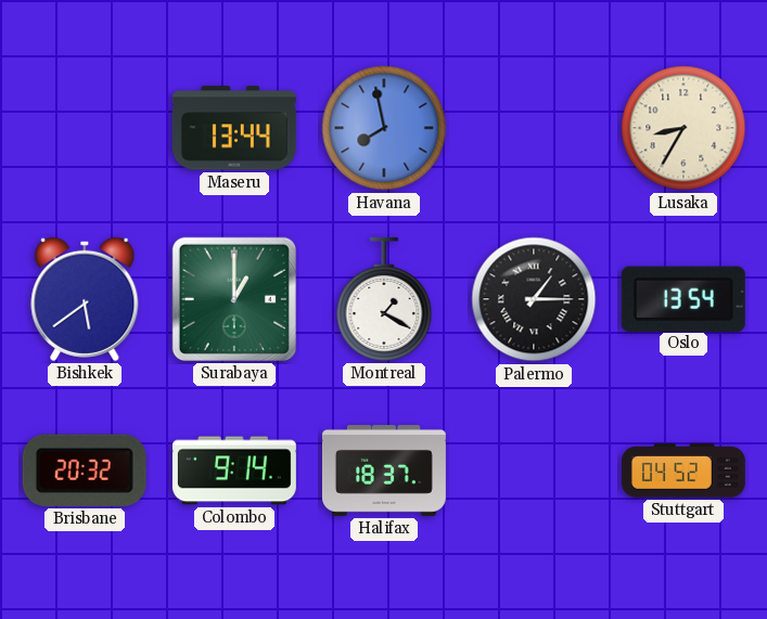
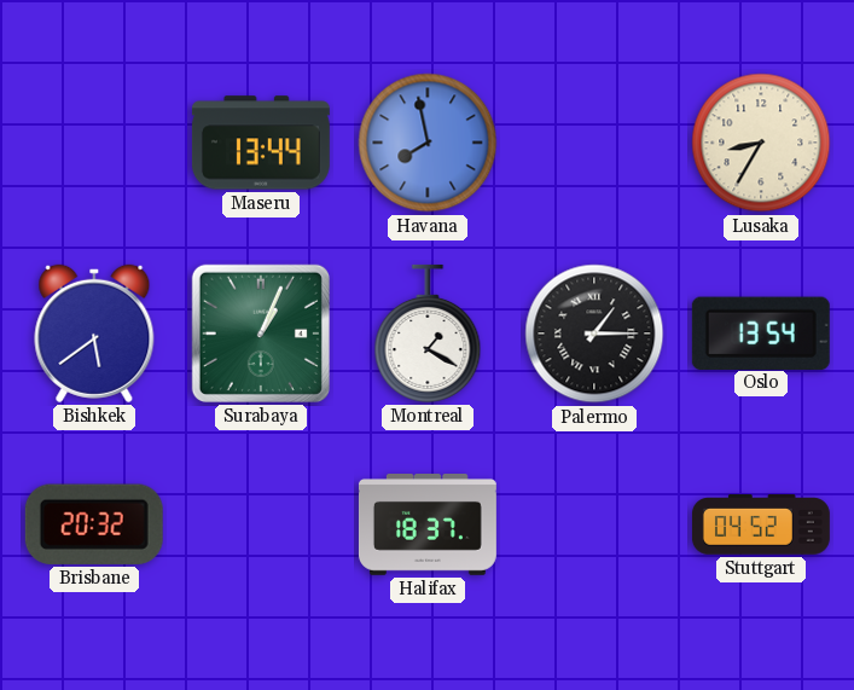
Surabaya: 1:00 -> 1:04
Colombo: 9:14 -> none
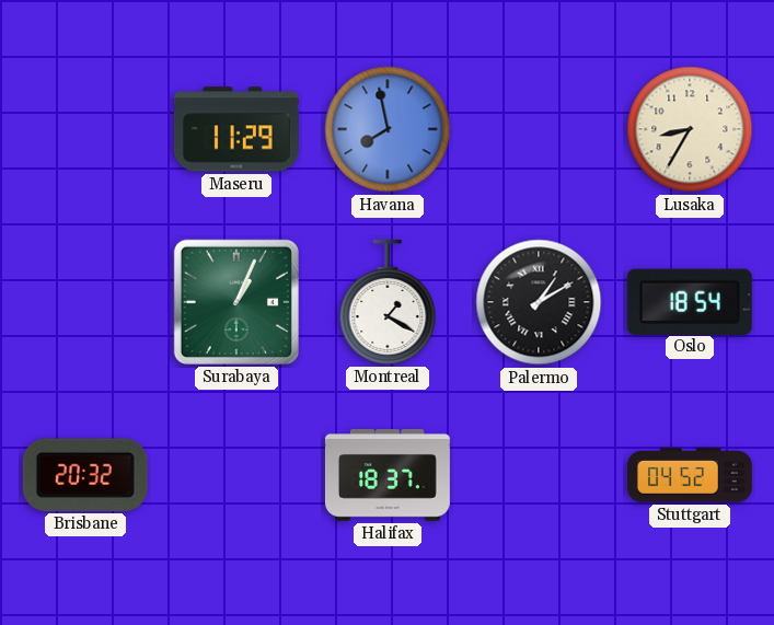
Maseru: 13:44 -> 11:29
Bishkek: 5:39 -> none
Palermo: 1:15 -> 1:10
Oslo: 13:54 -> 18:54
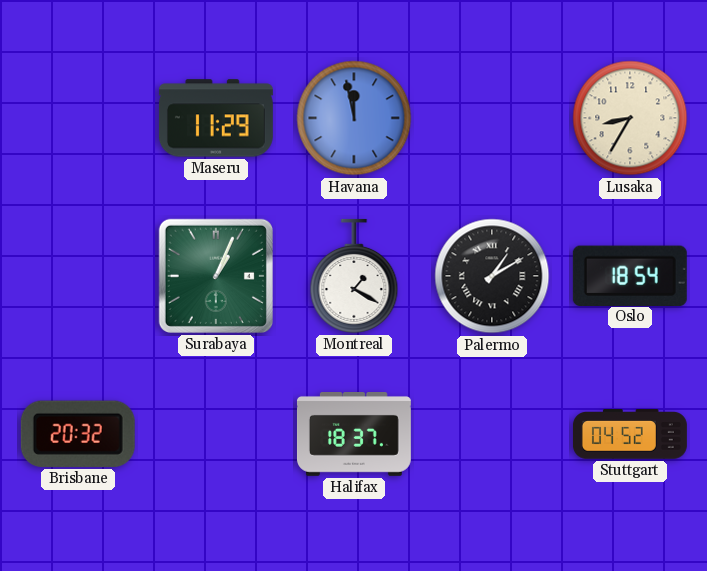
Havana: 7:58 -> 11:58
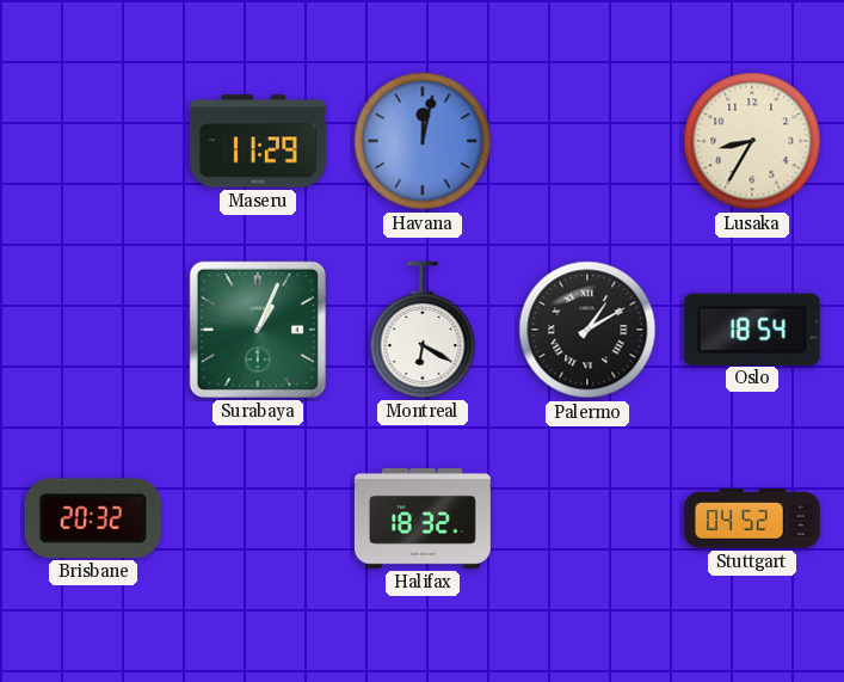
Havana: 11:58 -> 12:02
Montreal: 1:20 -> 6:20
Halifax: 18:37 -> 18:32
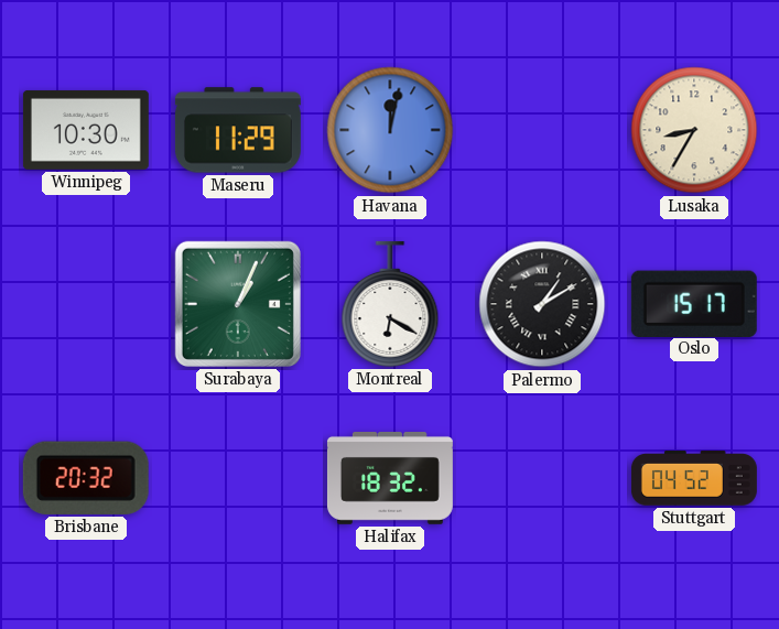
Winnipeg: none -> 10:30
Oslo: 18:54 -> 15:17
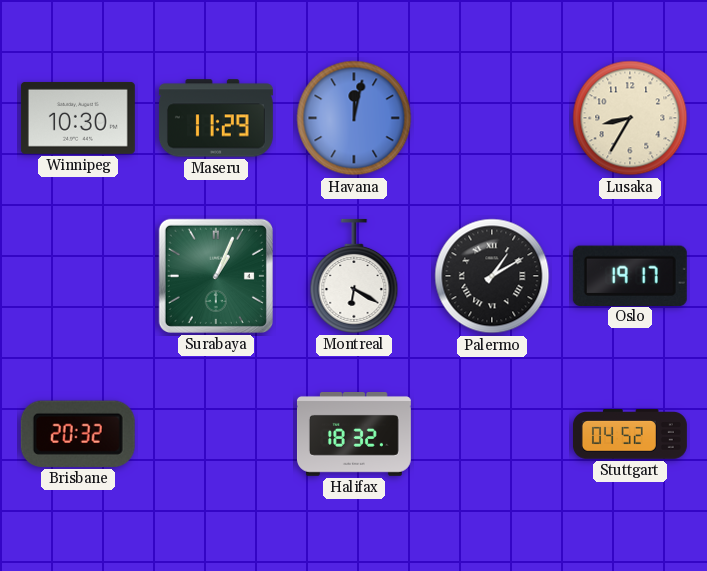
Oslo: 15:17 -> 19:17
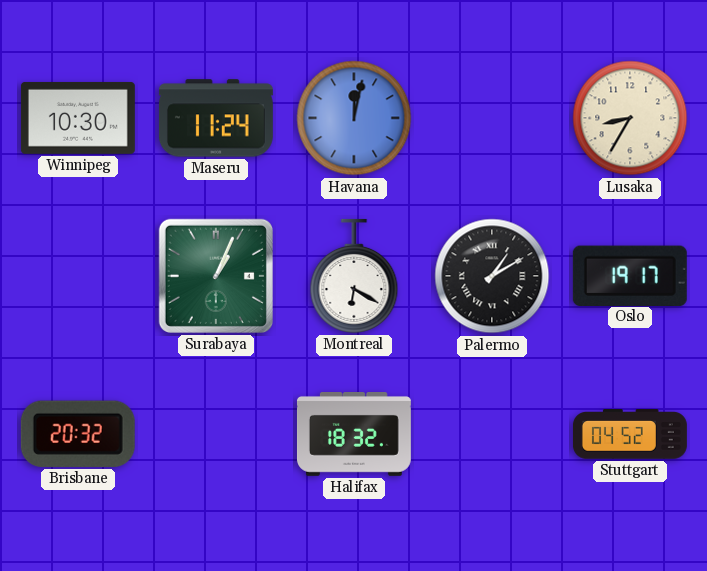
Maseru: 11:29 -> 11:24
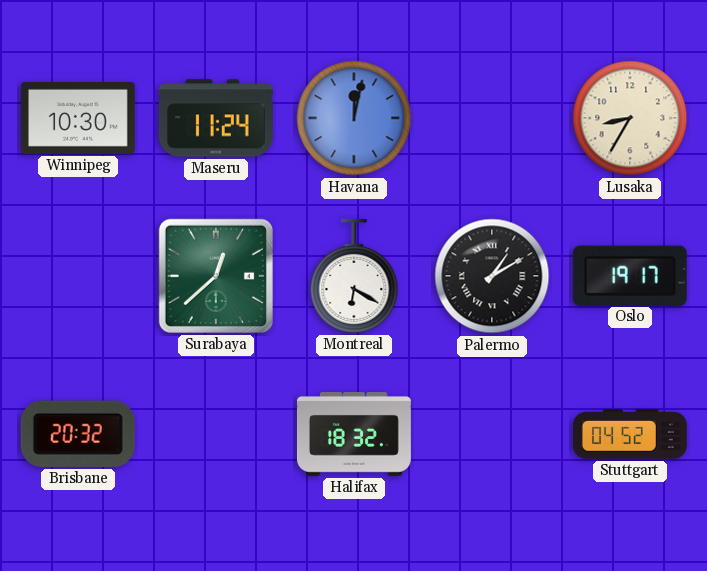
Surabaya: 1:04 -> 12:38
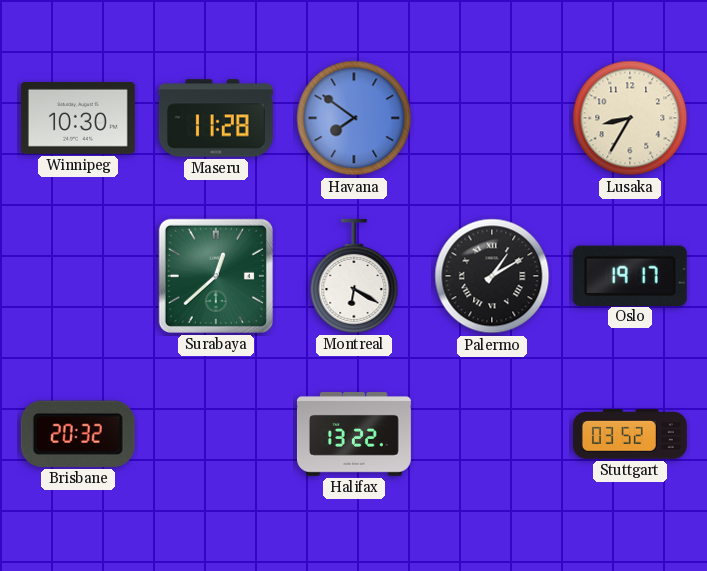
Maseru: 11:24 -> 11:28
Havana: 12:02 -> 7:51
Halifax: 18:32 -> 13:22
Stuttgart: 04:52 -> 03:52
